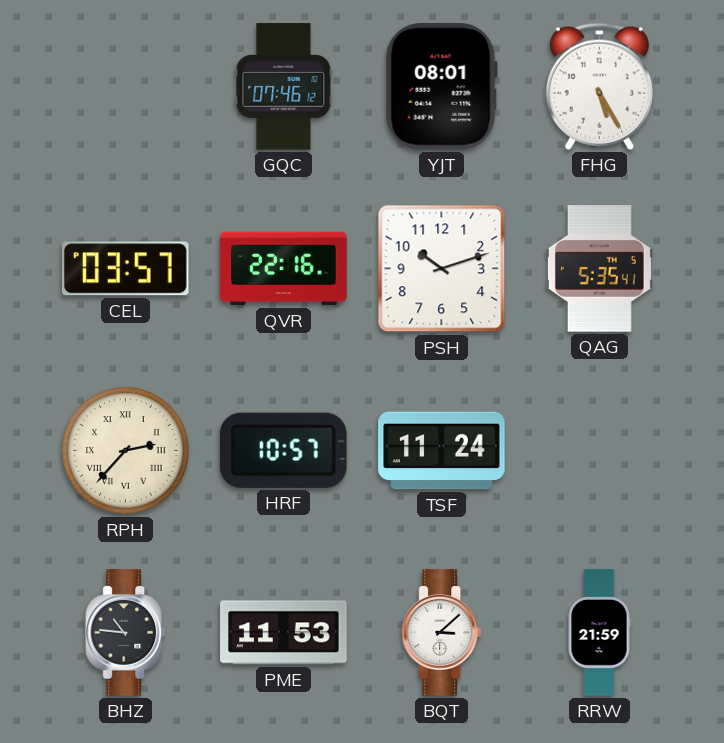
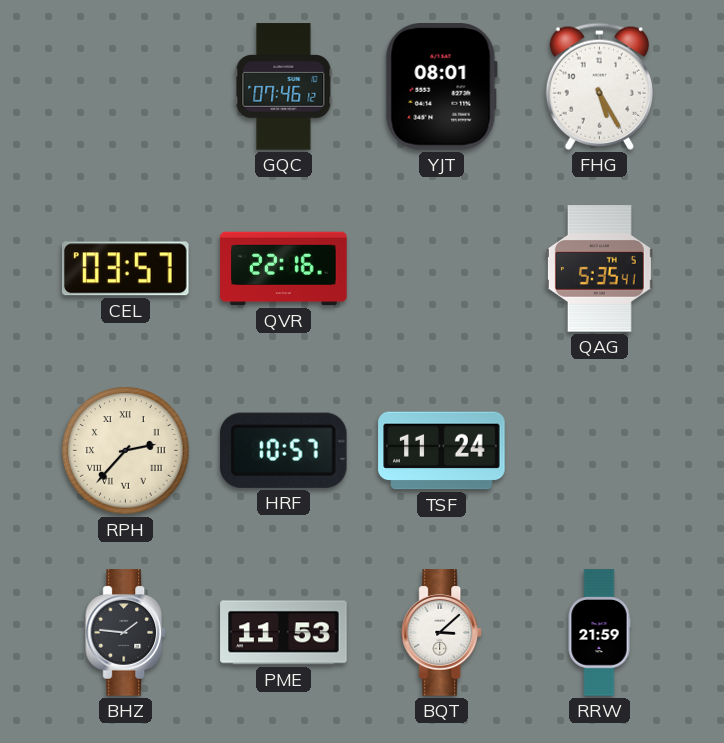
PSH: 10:12 -> none
BHZ: 10:46 -> 1:46
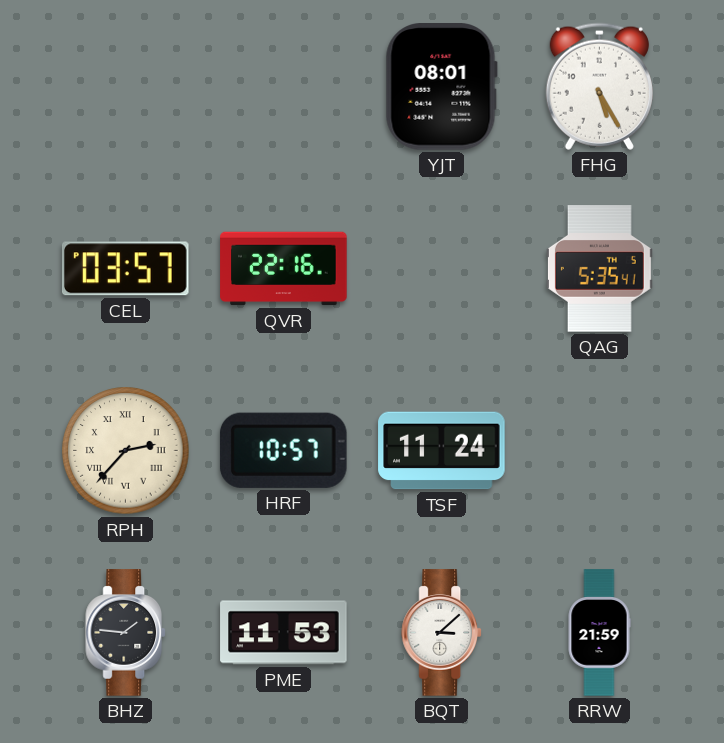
GQC: 07:46 -> none
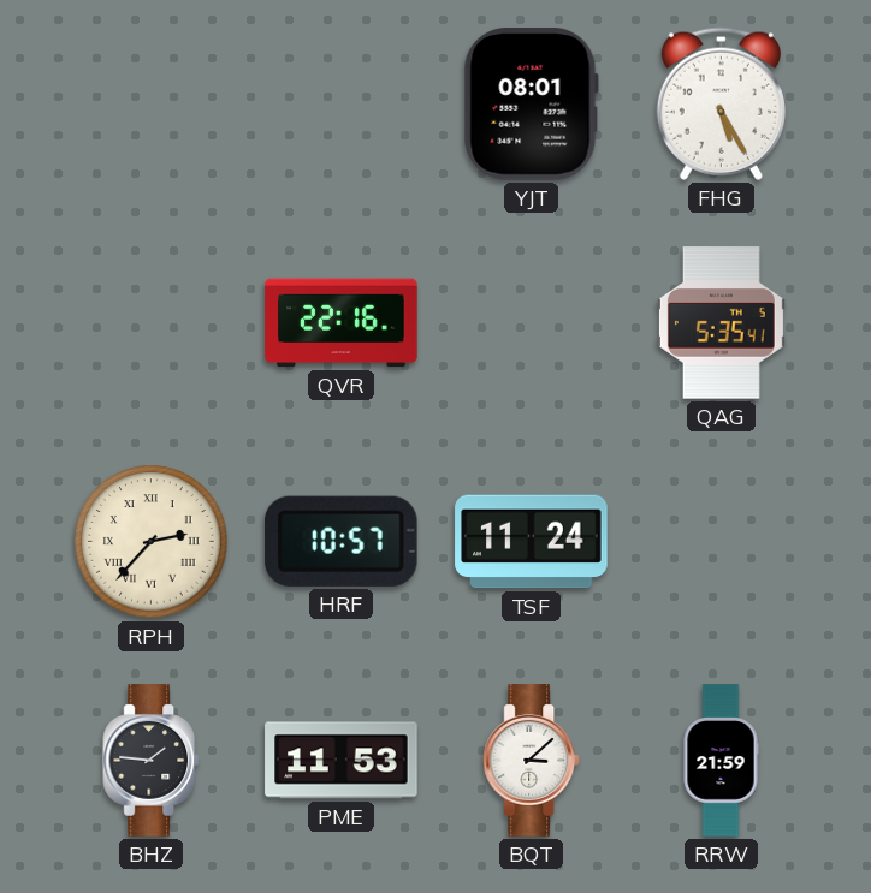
CEL: 03:57 -> none
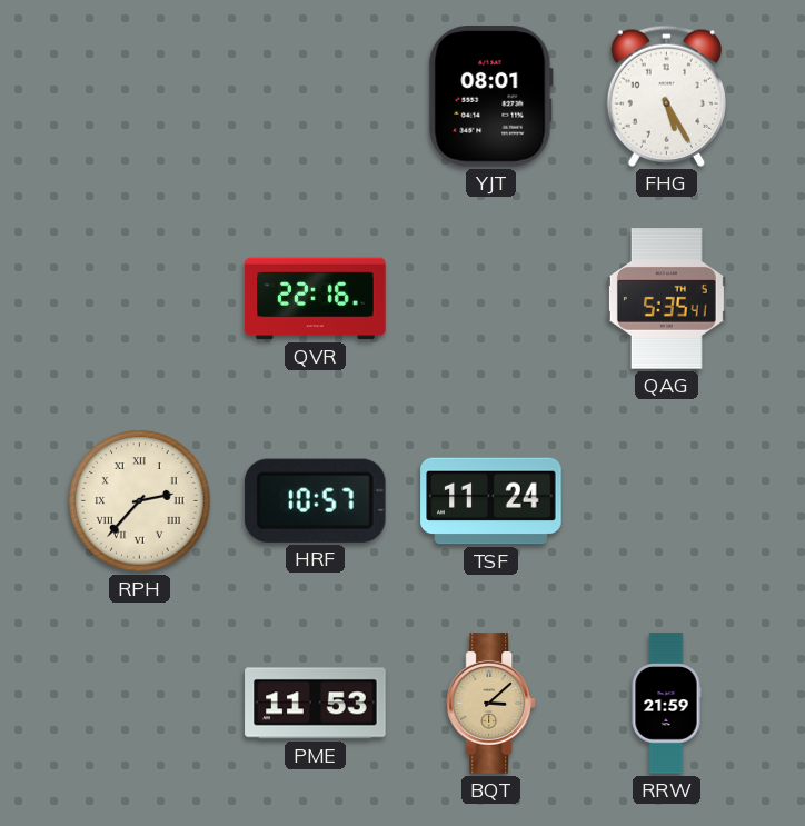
BHZ: 1:46 -> none
BQT dial: white -> champagne
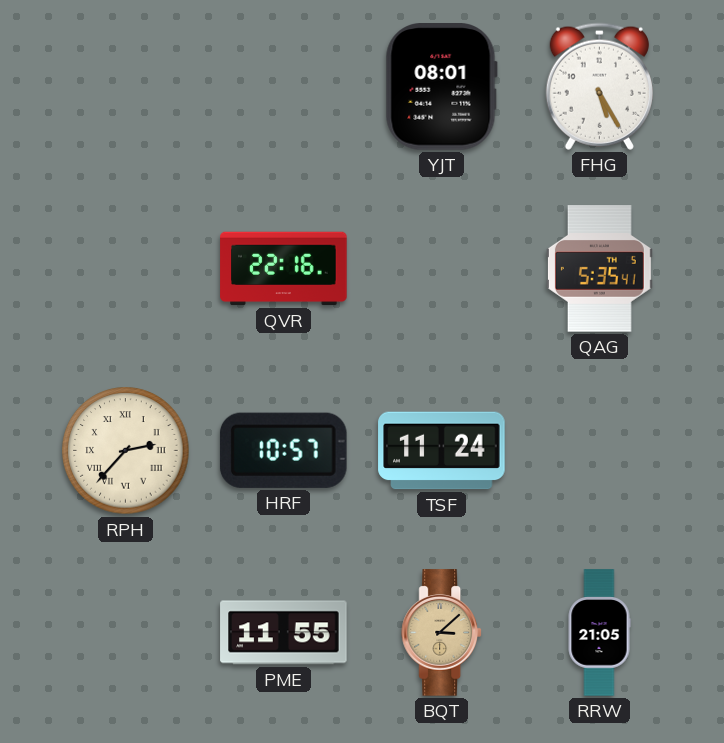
PME: 11:53 -> 11:55
RRW: 21:59 -> 21:05
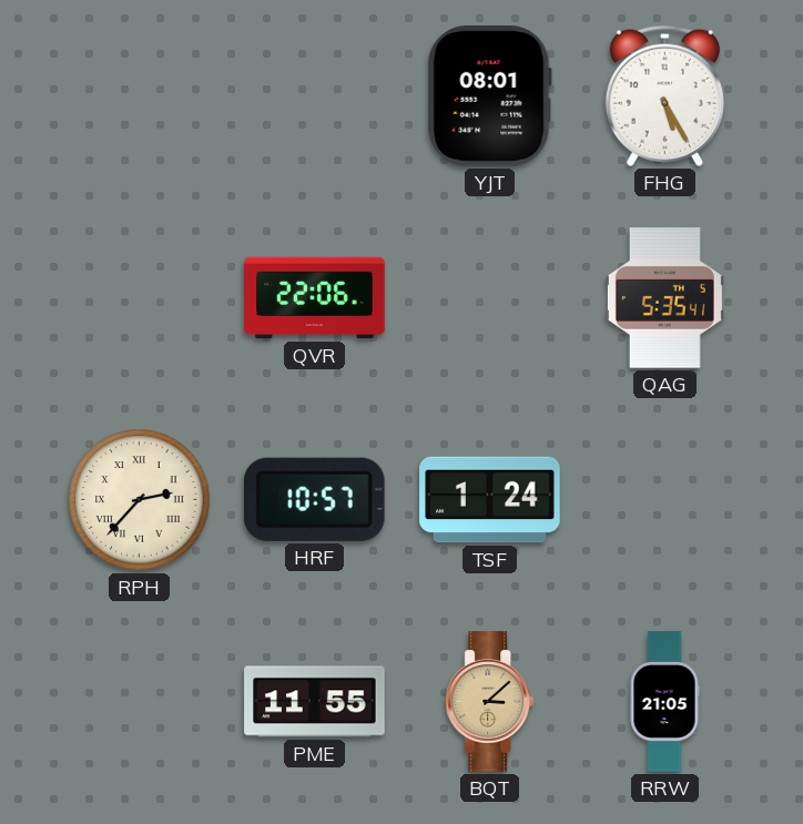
QVR: 22:16 -> 22:06
TSF: 11:24 -> 1:24
